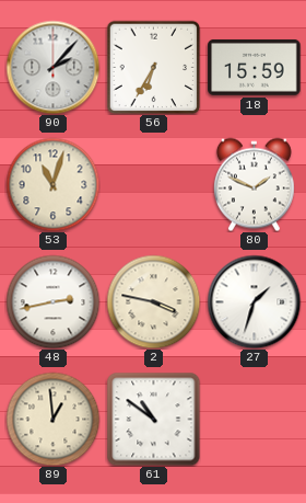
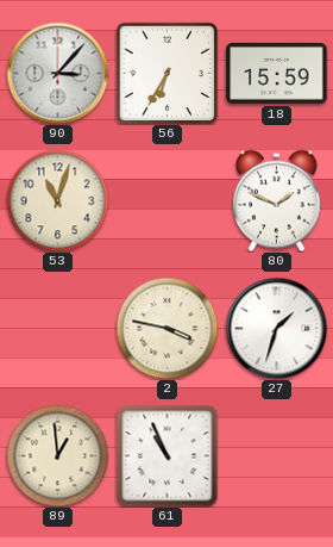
90: 2:07 -> 3:07
48: 2:43 -> none
61: 10:51 -> 10:56
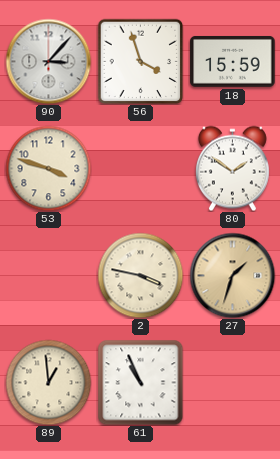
56: 6:35 -> 3:57
53: 11:03 -> 3:48
80: 1:49 -> 1:51
27 dial: white -> champagne
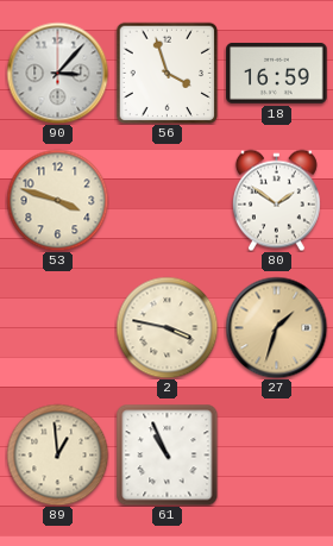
18: 15:59 -> 16:59
